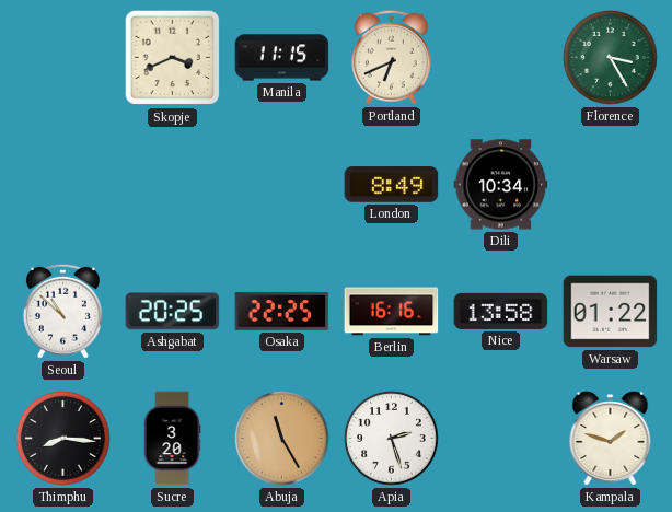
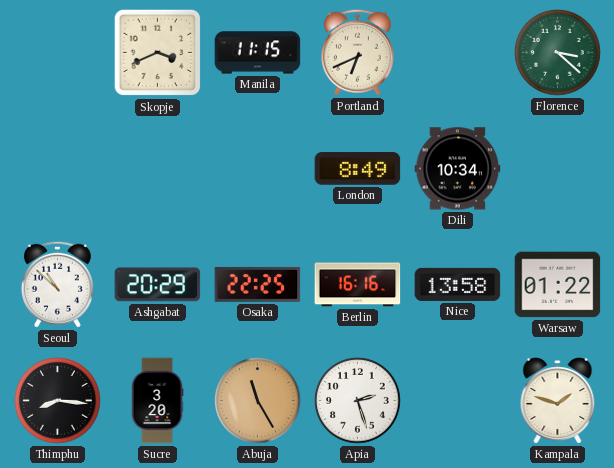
Florence: 3:25 -> 3:22
Ashgabat: 20:25 -> 20:29
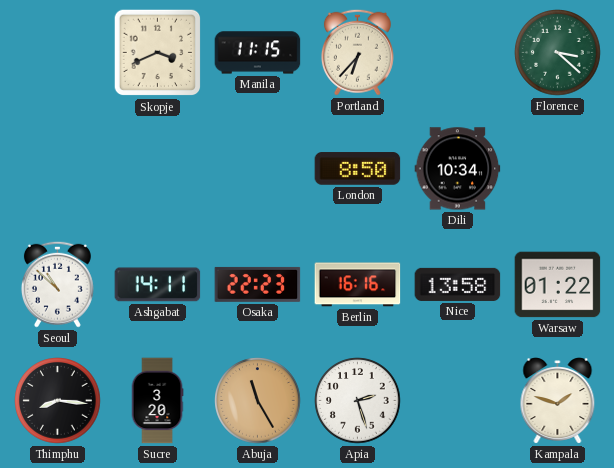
Portland: 6:41 -> 6:37
London: 8:49 -> 8:50
Ashgabat: 20:29 -> 14:11
Osaka: 22:25 -> 22:23
